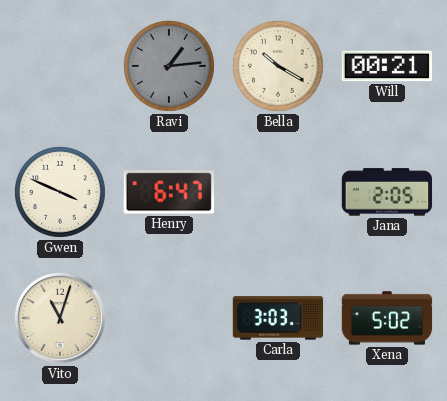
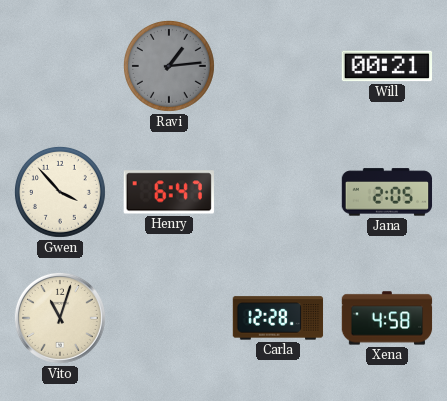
Bella: 10:20 -> none
Gwen: 3:49 -> 3:53
Carla: 3:03 -> 12:28
Xena: 5:02 -> 4:58
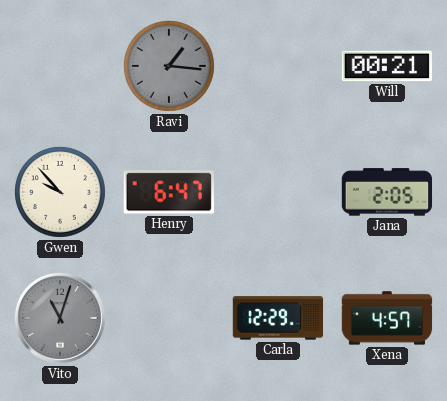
Ravi: 1:14 -> 1:16
Gwen: 3:53 -> 9:53
Vito dial: cream -> grey
Carla: 12:28 -> 12:29
Xena: 4:58 -> 4:57
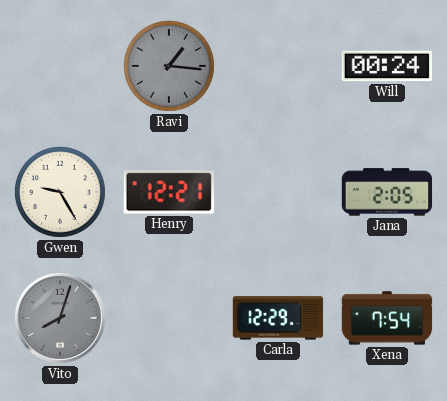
Will: 00:21 -> 00:24
Gwen: 9:53 -> 9:25
Henry: 6:47 -> 12:21
Vito: 11:03 -> 8:03
Xena: 4:57 -> 7:54
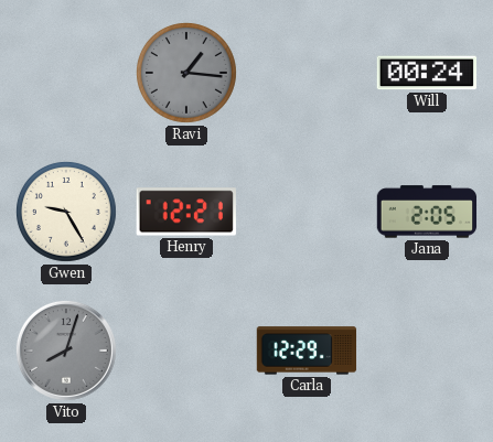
Xena: 7:54 -> none
